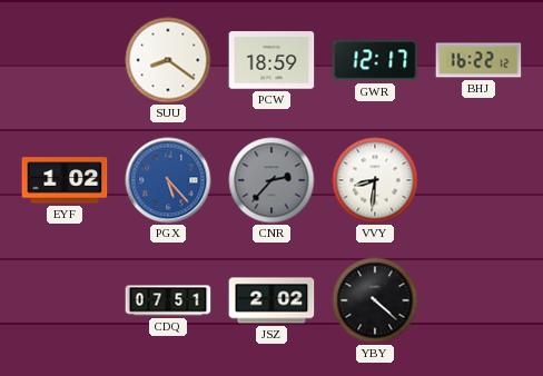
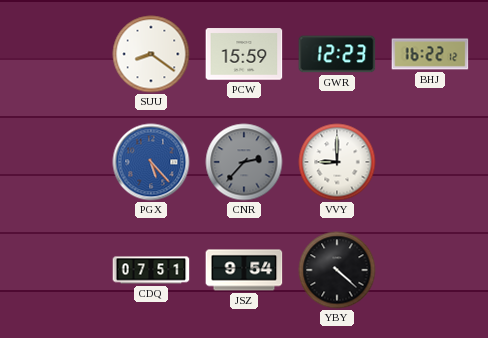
PCW: 18:59 -> 15:59
GWR: 12:17 -> 12:23
EYF: 1:02 -> none
VVY: 8:31 -> 9:00
JSZ: 2:02 -> 9:54
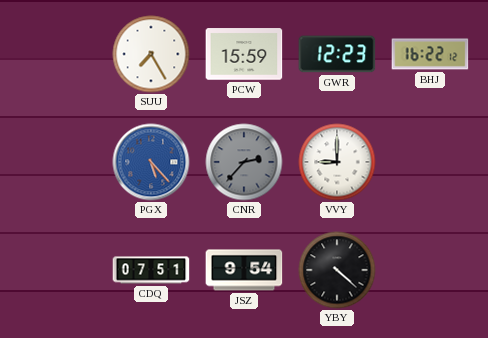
SUU: 8:21 -> 7:25
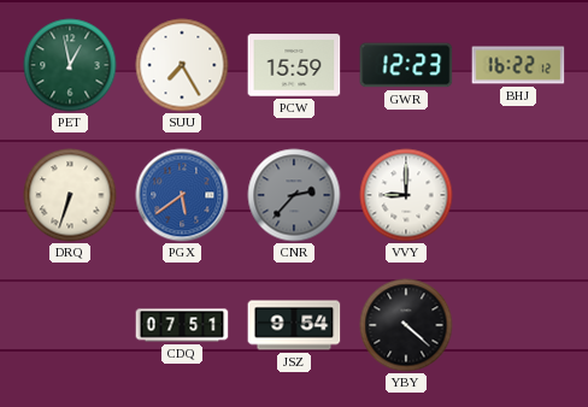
PET: none -> 12:58
DRQ: none -> 6:33
PGX: 5:23 -> 5:39
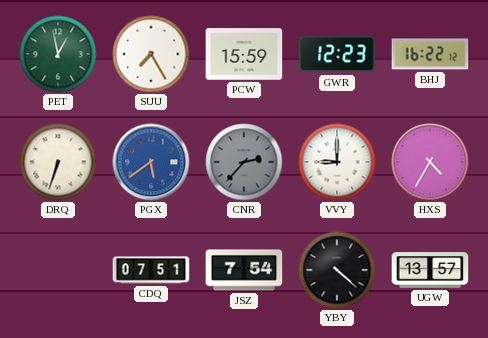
HXS: none -> 4:35
JSZ: 9:54 -> 7:54
UGW: none -> 13:57
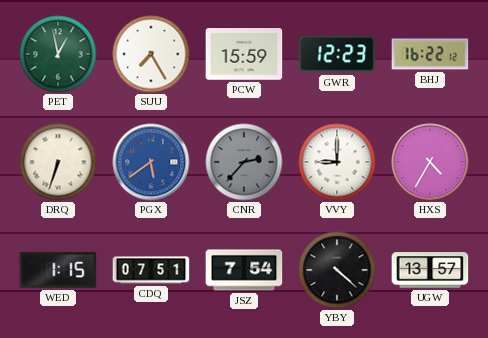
WED: none -> 1:15
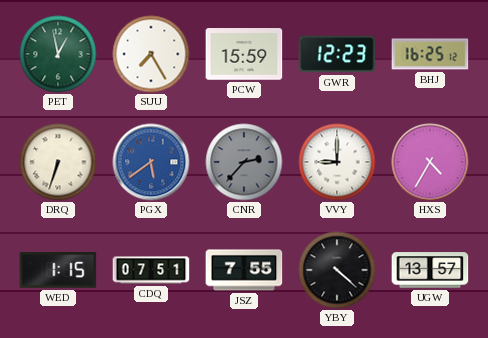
BHJ: 16:22 -> 16:25
JSZ: 7:54 -> 7:55
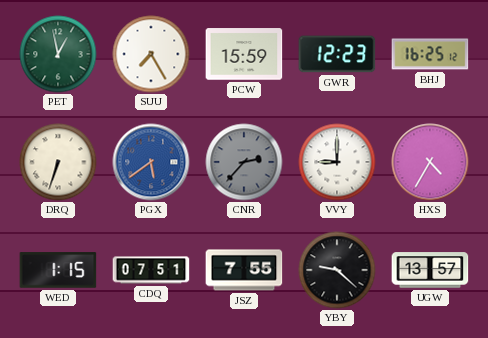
YBY: 4:22 -> 9:22
